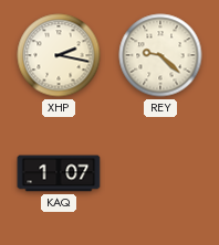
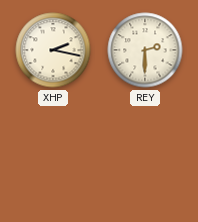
REY: 9:22 -> 2:30
KAQ: 1:07 -> none
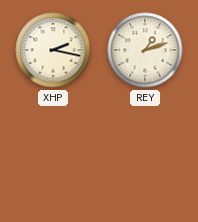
REY: 2:30 -> 1:12
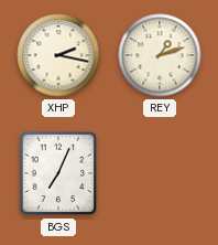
BGS: none -> 7:04
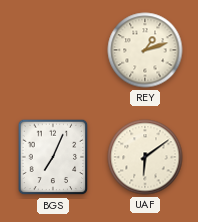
XHP: 2:17 -> none
UAF: none -> 6:09
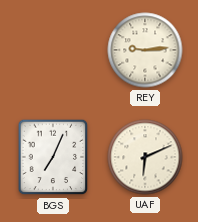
REY: 1:12 -> 9:14
UAF: 6:09 -> 6:11
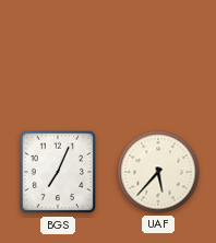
REY: 9:14 -> none
UAF: 6:11 -> 5:37
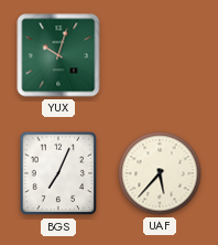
YUX: none -> 10:03
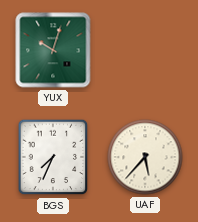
BGS: 7:04 -> 7:34
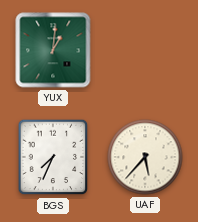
YUX: 10:03 -> 1:01
